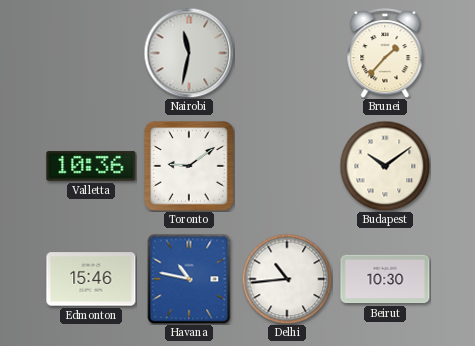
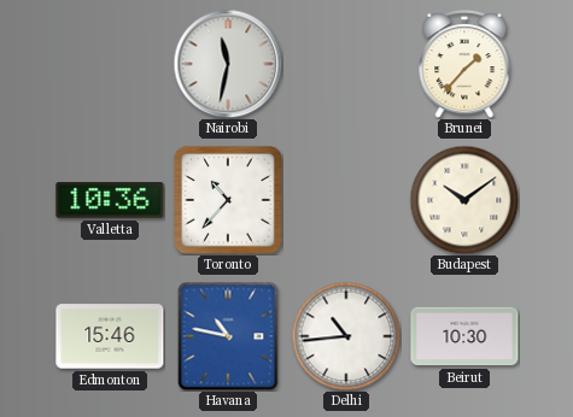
Toronto: 9:09 -> 10:37
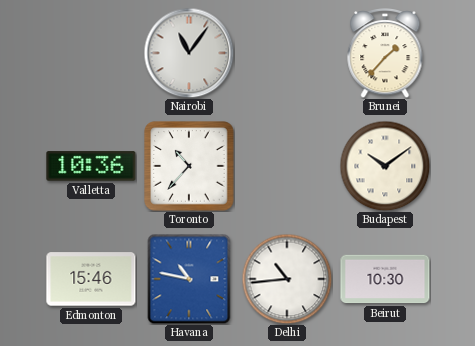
Nairobi: 11:32 -> 11:06
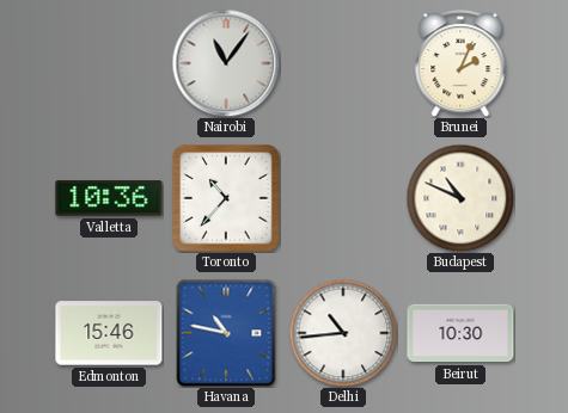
Brunei: 1:37 -> 2:04
Budapest: 10:09 -> 10:49
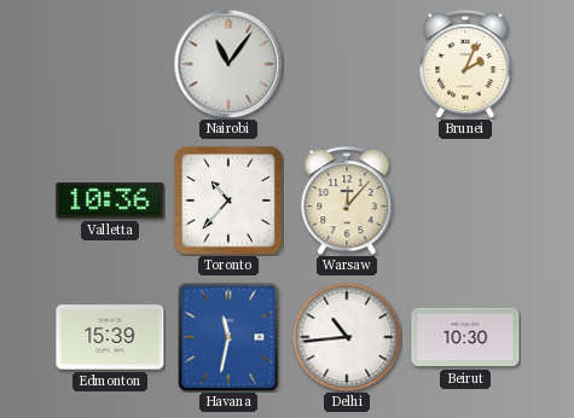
Warsaw: none -> 12:07
Budapest: 10:49 -> none
Edmonton: 15:46 -> 15:39
Havana: 10:47 -> 11:32
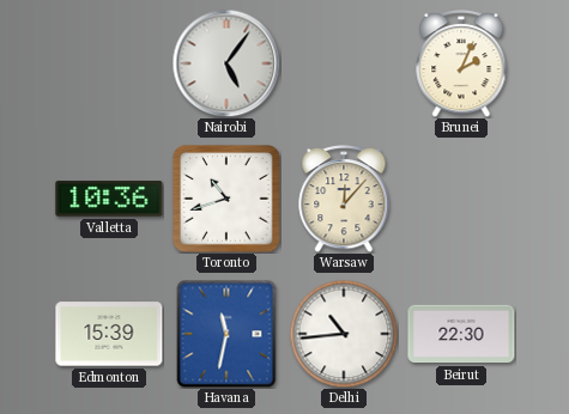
Nairobi: 11:06 -> 5:06
Toronto: 10:37 -> 10:42
Beirut: 10:30 -> 22:30
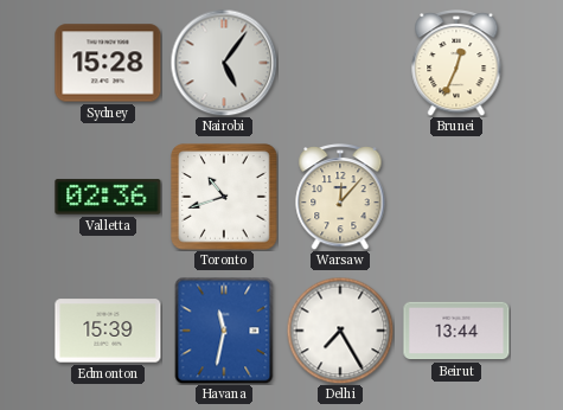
Sydney: none -> 15:28
Brunei: 2:04 -> 12:34
Valletta: 10:36 -> 02:36
Delhi: 10:44 -> 7:25
Beirut: 22:30 -> 13:44
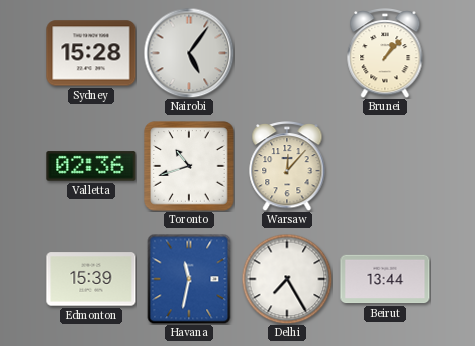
Brunei: 12:34 -> 1:07
